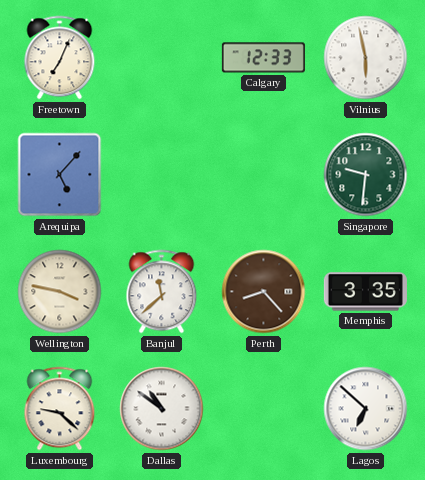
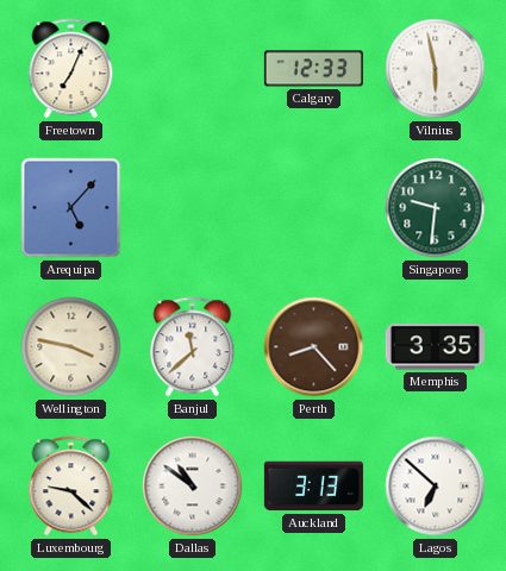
Auckland: none -> 3:13
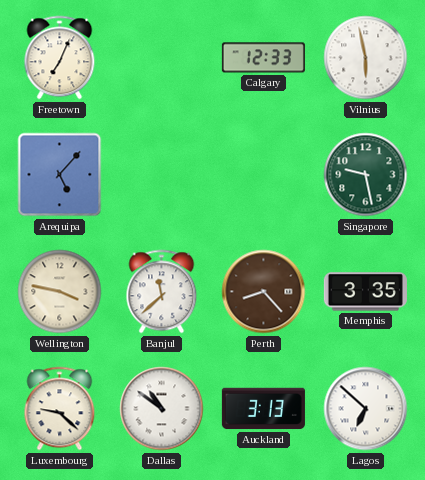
Singapore: 9:31 -> 9:28
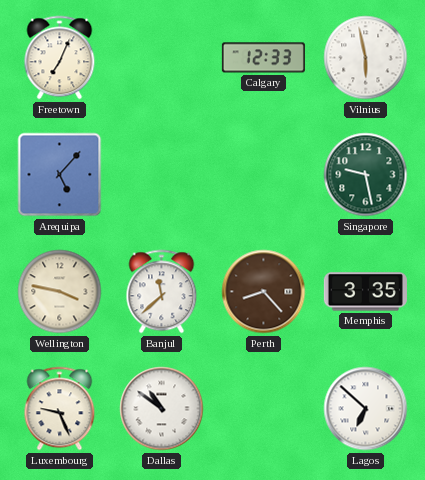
Luxembourg: 9:22 -> 9:26
Auckland: 3:13 -> none
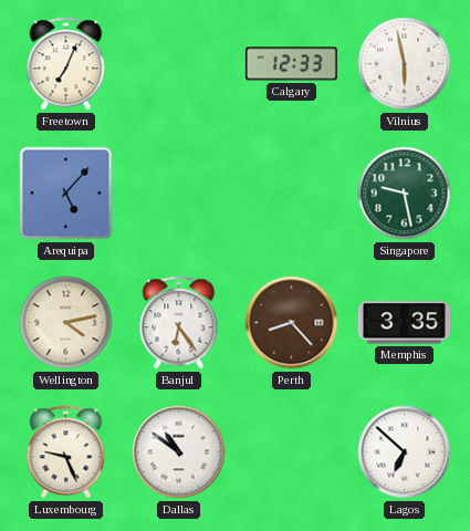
Wellington: 3:47 -> 4:13
Banjul: 11:38 -> 6:24
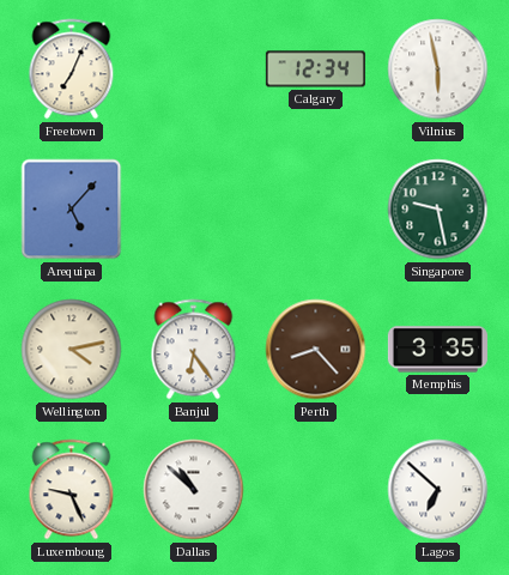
Calgary: 12:33 -> 12:34
Dallas: 10:51 -> 10:52
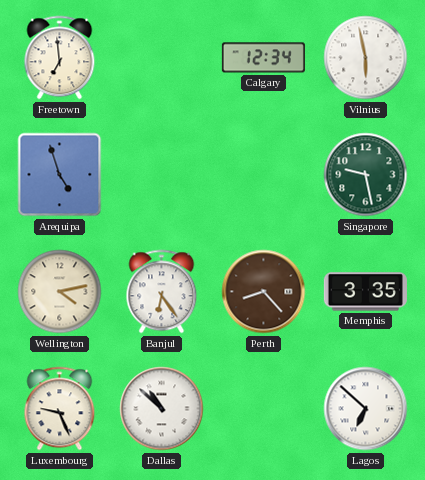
Freetown: 7:04 -> 6:59
Arequipa: 5:07 -> 4:57
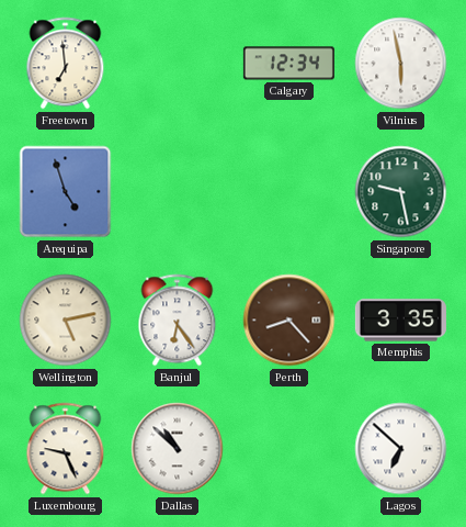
Wellington: 4:13 -> 5:13
